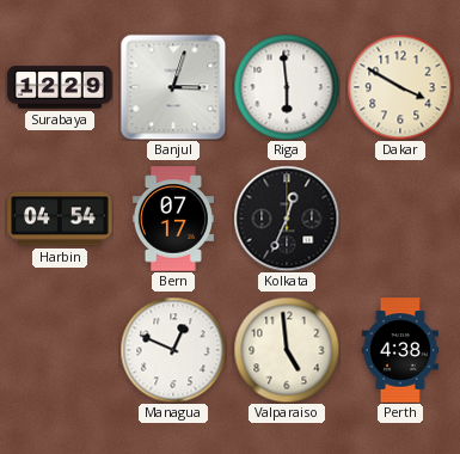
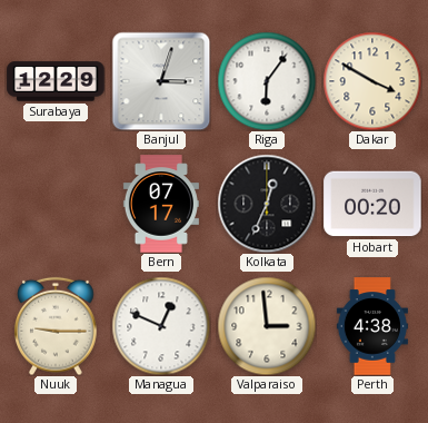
Riga: 5:59 -> 6:06
Harbin: 04:54 -> none
Hobart: none -> 00:20
Nuuk: none -> 9:15
Valparaiso: 4:59 -> 2:59
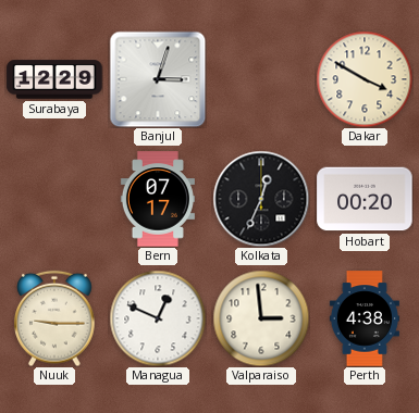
Riga: 6:06 -> none
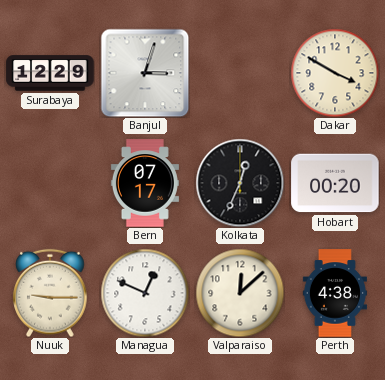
Valparaiso: 2:59 -> 12:08
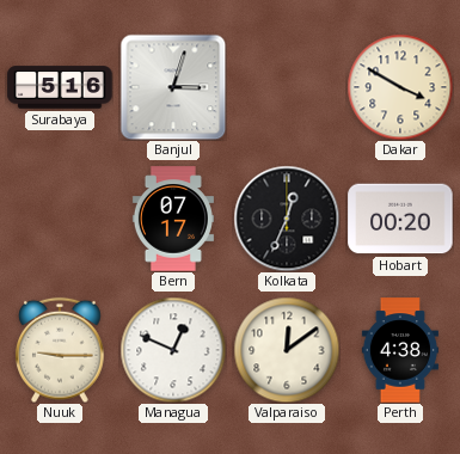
Surabaya: 12:29 -> 5:16
Valparaiso: 12:08 -> 12:09
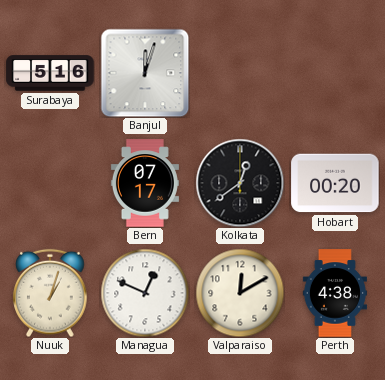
Banjul: 3:03 -> 12:03
Dakar: 3:50 -> none
Kolkata: 12:34 -> 12:39
Nuuk: 9:15 -> 1:03
Valparaiso: 12:09 -> 12:10
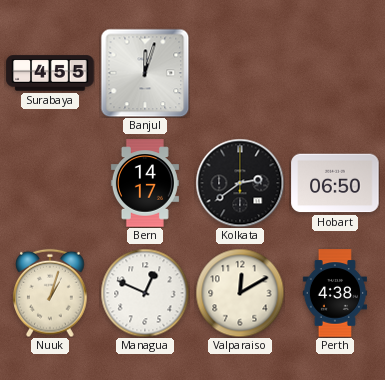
Surabaya: 5:16 -> 4:55
Bern: 07:17 -> 14:17
Kolkata: 12:39 -> 2:39
Hobart: 00:20 -> 06:50
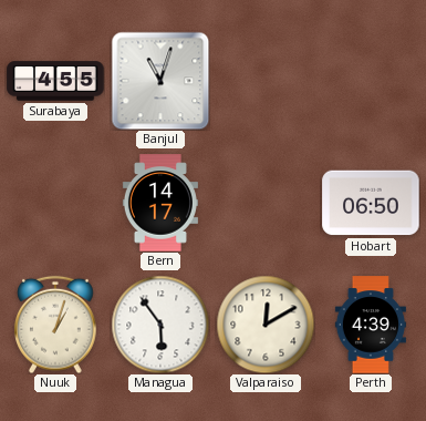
Banjul: 12:03 -> 11:03
Kolkata: 2:39 -> none
Managua: 12:49 -> 5:54
Perth: 4:38 -> 4:39
